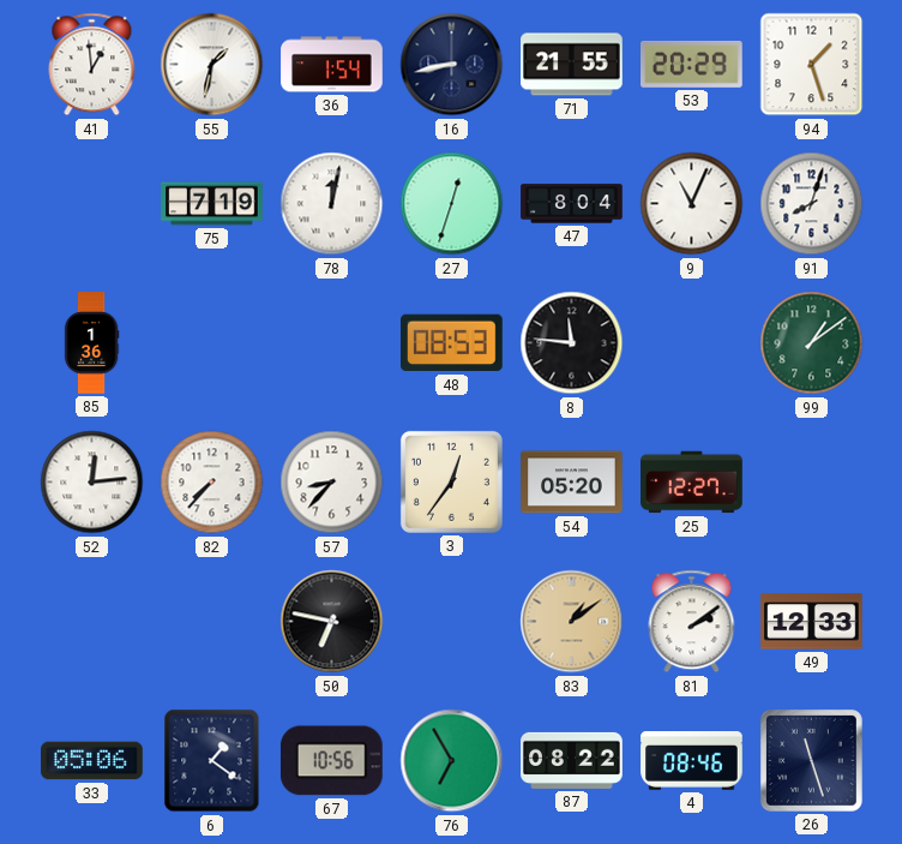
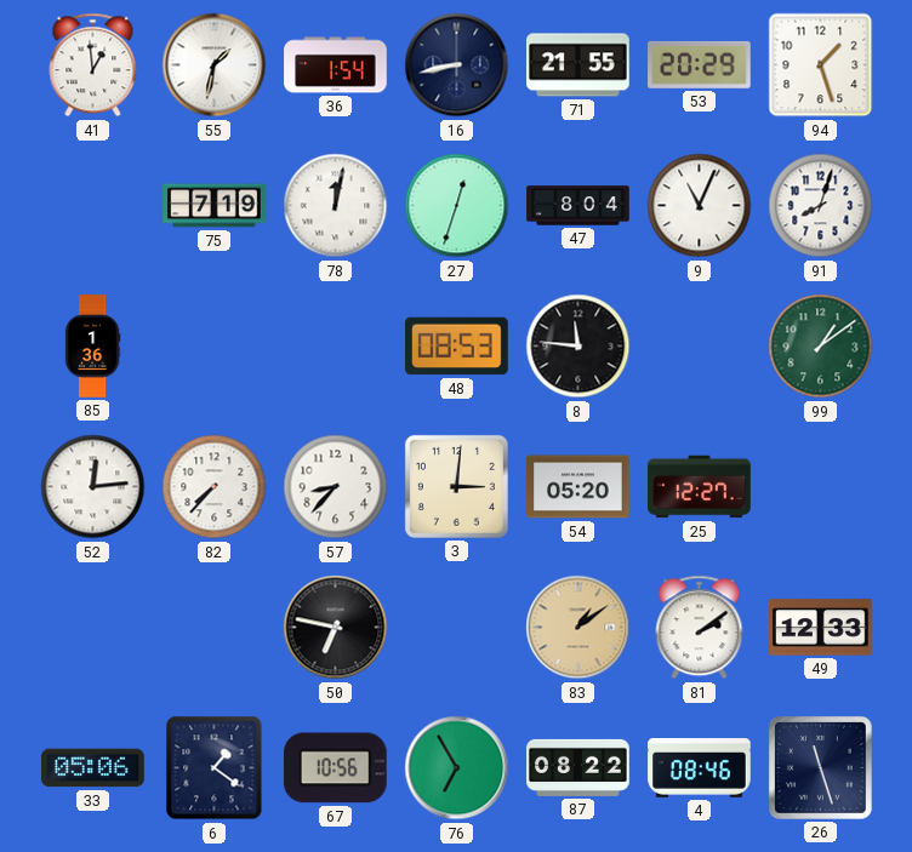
3: 12:36 -> 3:01
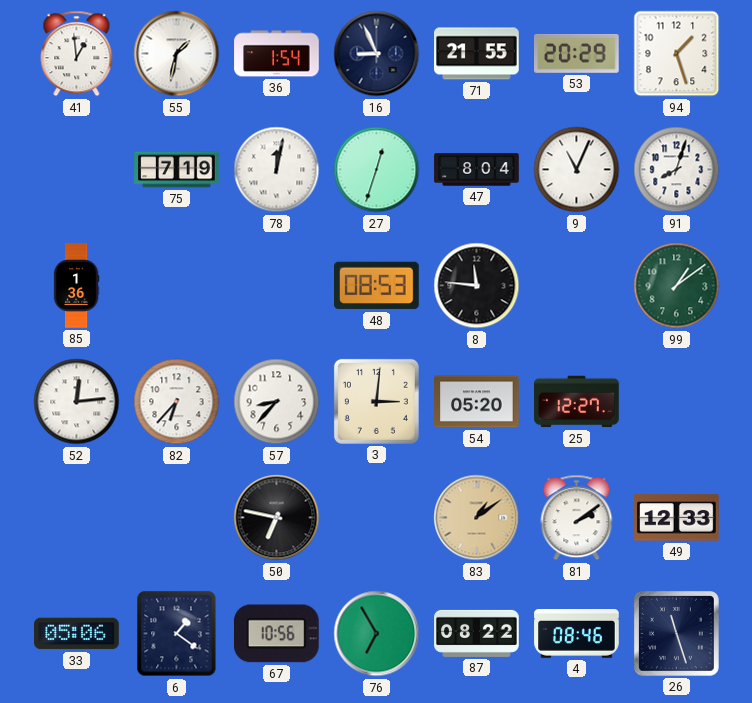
16: 8:43 -> 8:56
82: 7:37 -> 6:37
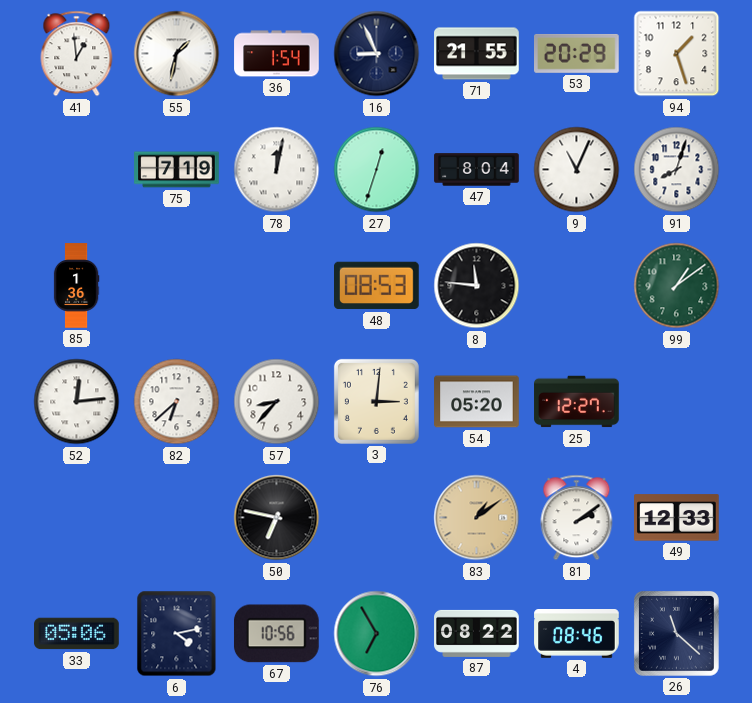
82: 6:37 -> 6:38
6: 1:21 -> 4:13
26: 11:27 -> 11:22
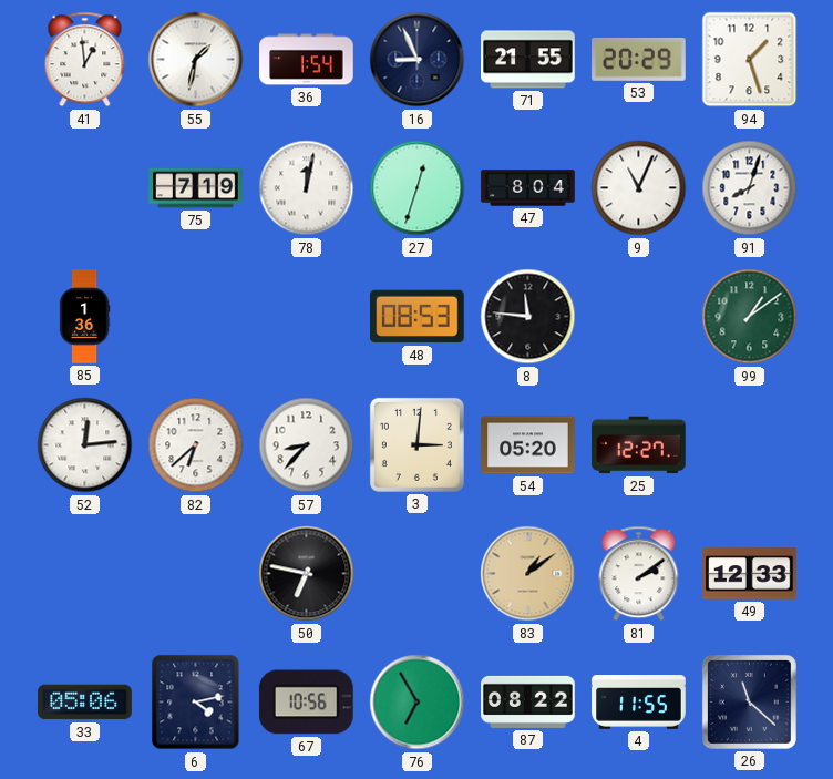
4: 08:46 -> 11:55
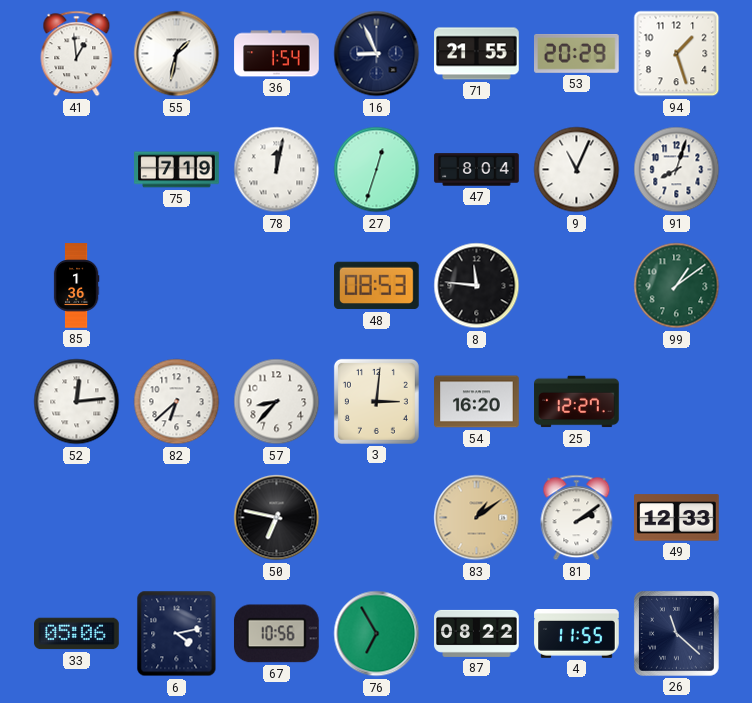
54: 05:20 -> 16:20
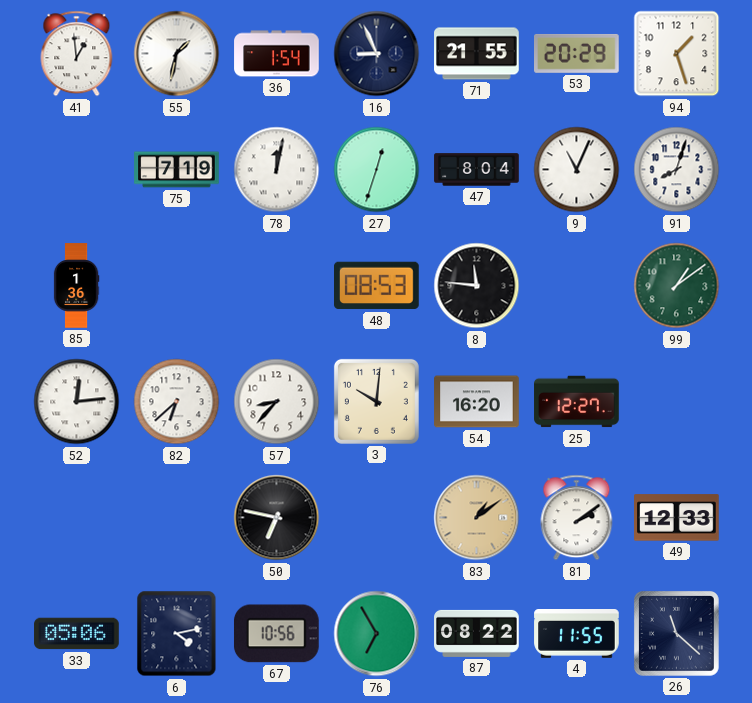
3: 3:01 -> 10:01
